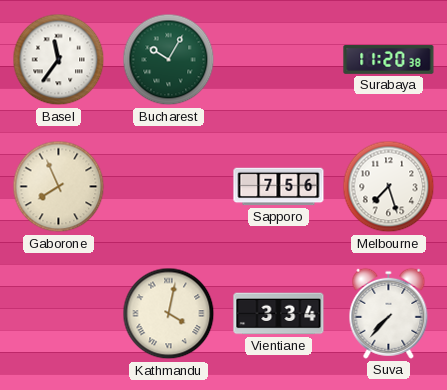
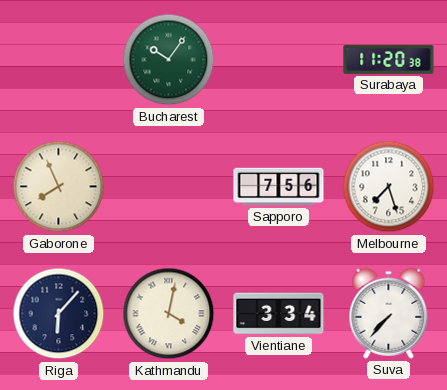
Basel: 11:36 -> none
Bucharest: 10:05 -> 10:06
Riga: none -> 6:07
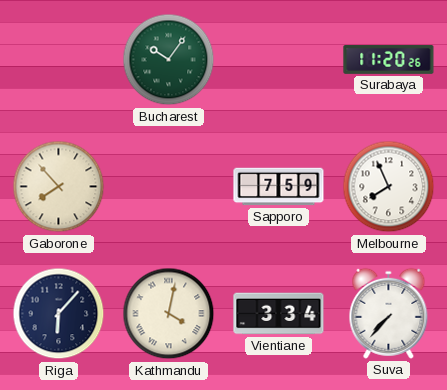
Surabaya: 11:20:38 -> 11:20:26
Gaborone: 7:56 -> 7:53
Sapporo: 7:56 -> 7:59
Melbourne: 7:27 -> 7:56
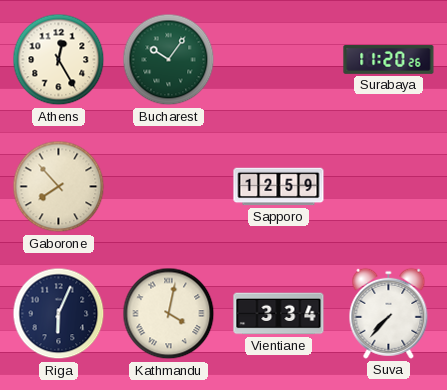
Athens: none -> 12:25
Sapporo: 7:59 -> 12:59
Melbourne: 7:56 -> none
Riga: 6:07 -> 6:04
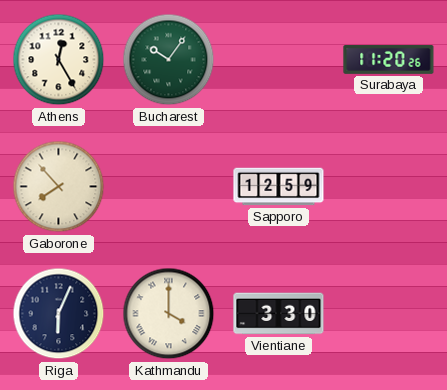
Kathmandu: 4:02 -> 4:00
Vientiane: 3:34 -> 3:30
Suva: 7:37 -> none
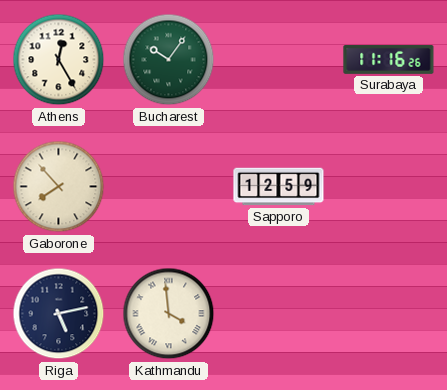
Surabaya: 11:20 -> 11:16
Riga: 6:04 -> 5:13
Kathmandu: 4:00 -> 3:59
Vientiane: 3:30 -> none
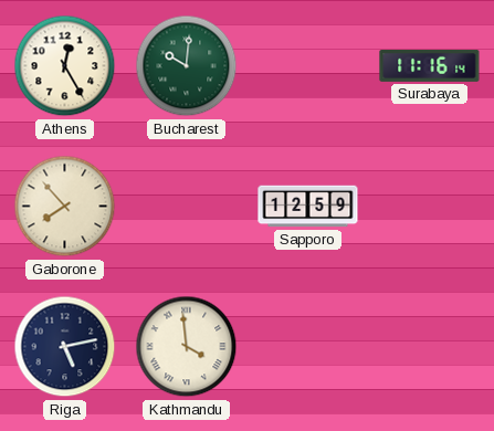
Bucharest: 10:06 -> 10:01
Surabaya: 11:16:26 -> 11:16:14
